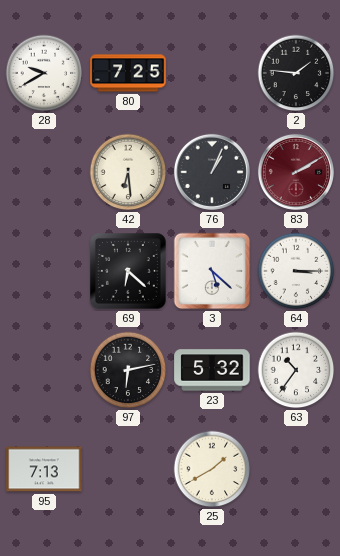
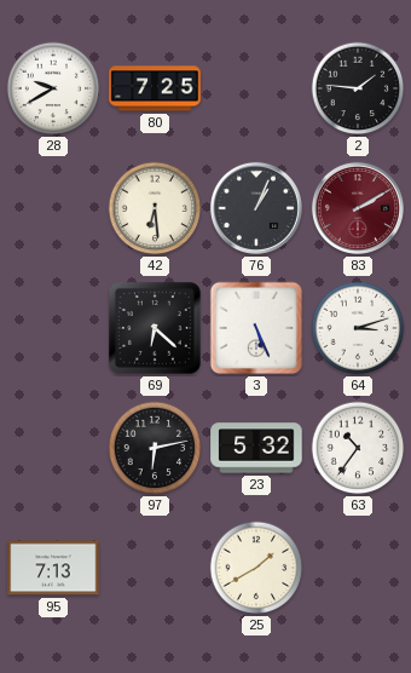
3: 5:22 -> 5:26
64: 3:15 -> 3:12
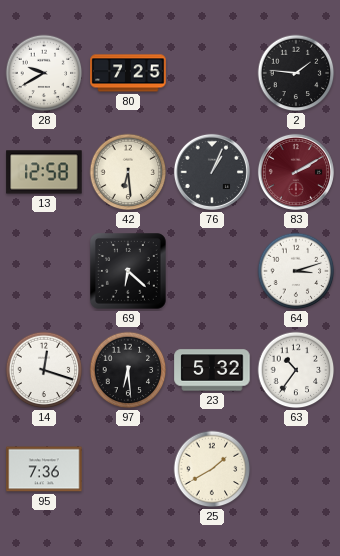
13: none -> 12:58
3: 5:26 -> none
14: none -> 12:18
97: 6:13 -> 6:29
95: 7:13 -> 7:36
